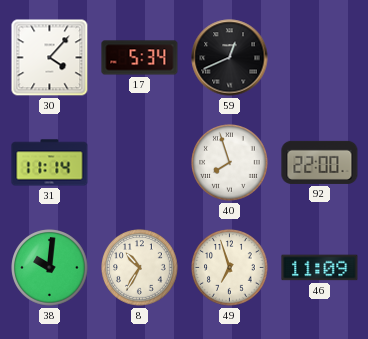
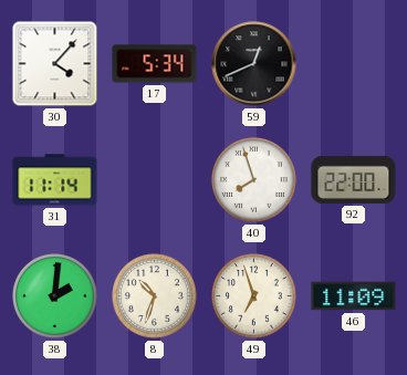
38: 10:01 -> 2:01
8: 10:35 -> 10:33
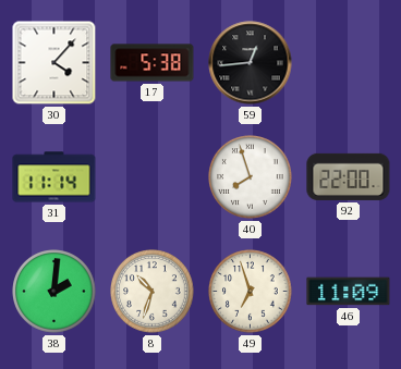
17: 5:34 -> 5:38
59: 12:41 -> 12:44
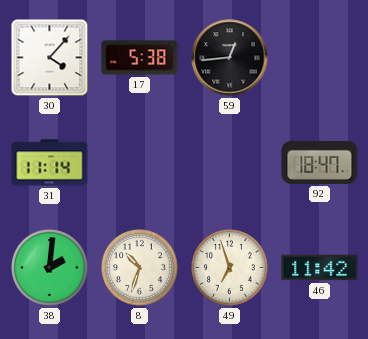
40: 7:57 -> none
92: 22:00 -> 18:47
46: 11:09 -> 11:42
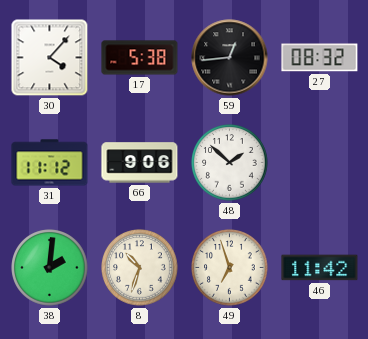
27: none -> 08:32
31: 11:14 -> 11:12
66: none -> 9:06
48: none -> 1:52
92: 18:47 -> none
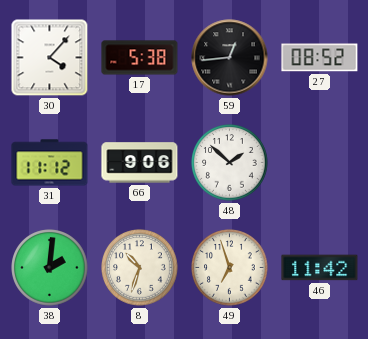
27: 08:32 -> 08:52
